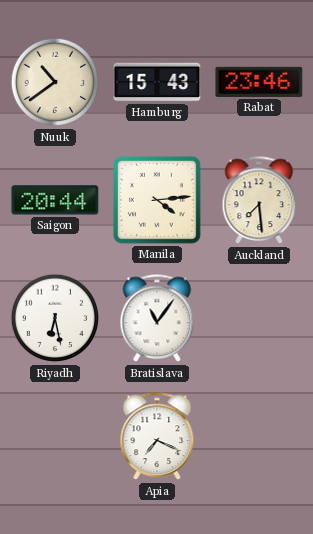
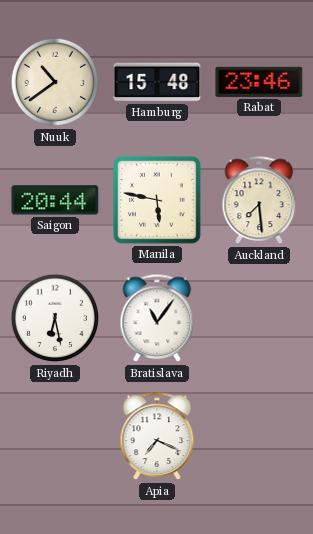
Hamburg: 15:43 -> 15:48
Manila: 4:14 -> 5:47
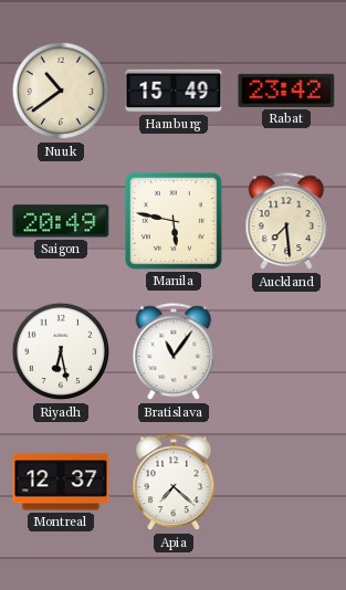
Hamburg: 15:48 -> 15:49
Rabat: 23:46 -> 23:42
Saigon: 20:44 -> 20:49
Montreal: none -> 12:37
Apia: 7:19 -> 7:22
